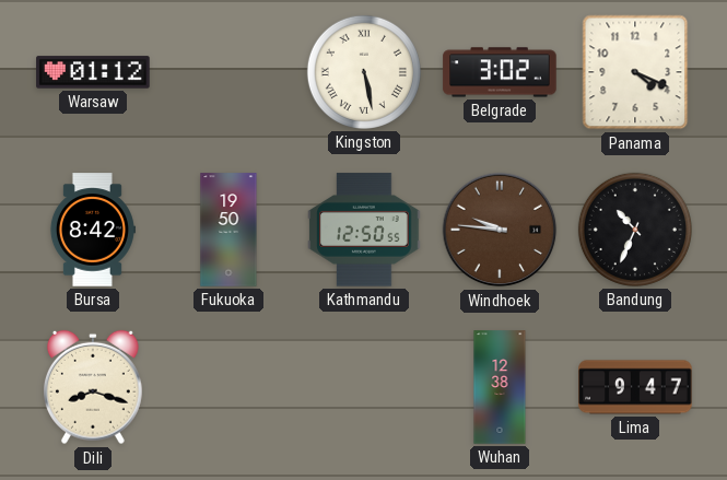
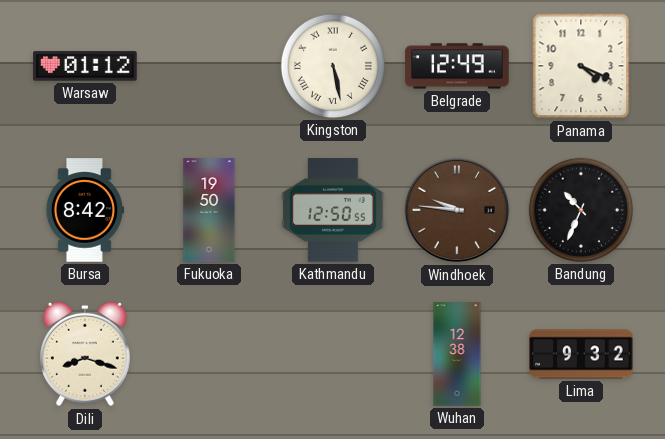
Belgrade: 3:02 -> 12:49
Lima: 9:47 -> 9:32
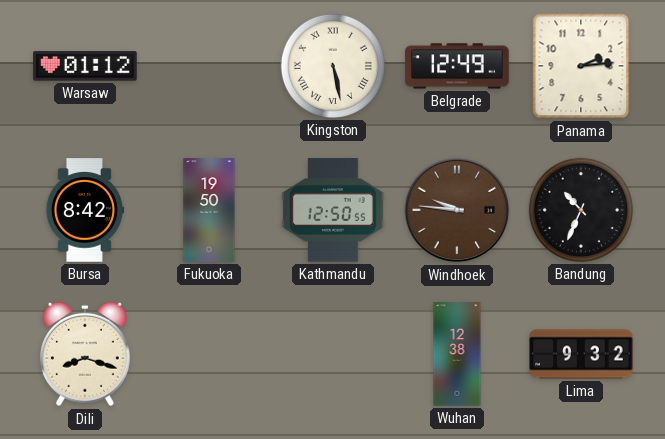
Panama: 4:19 -> 2:14
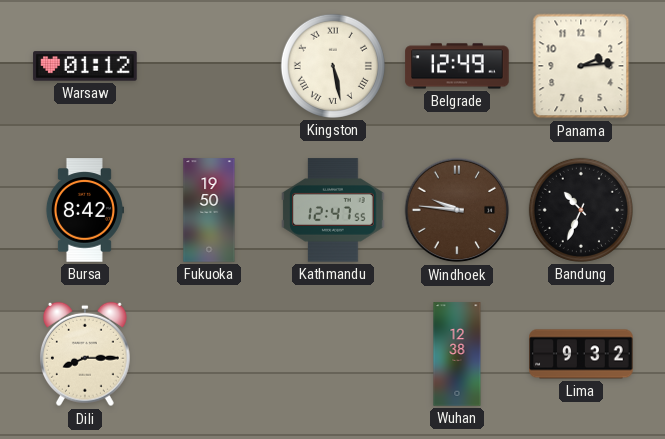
Kathmandu: 12:50 -> 12:47
Dili: 8:18 -> 8:15
